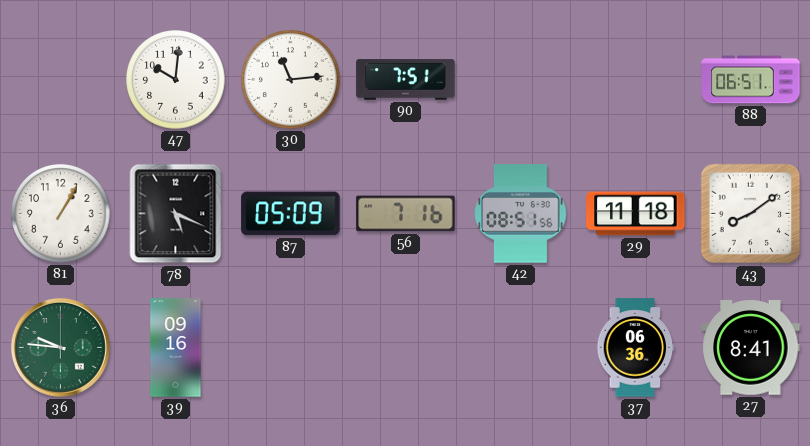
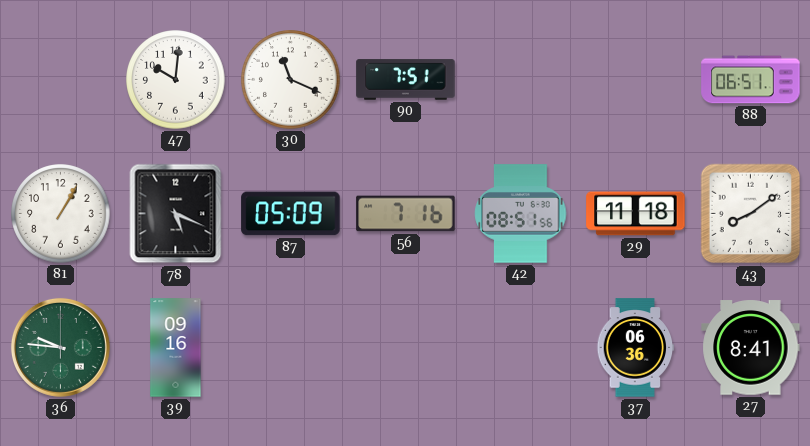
30: 11:14 -> 11:19
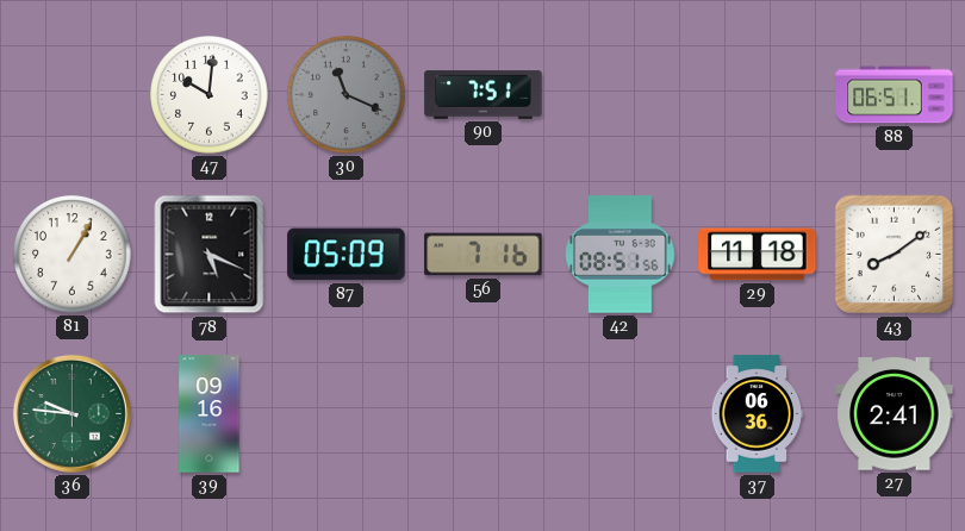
30 dial: white -> grey
27: 8:41 -> 2:41
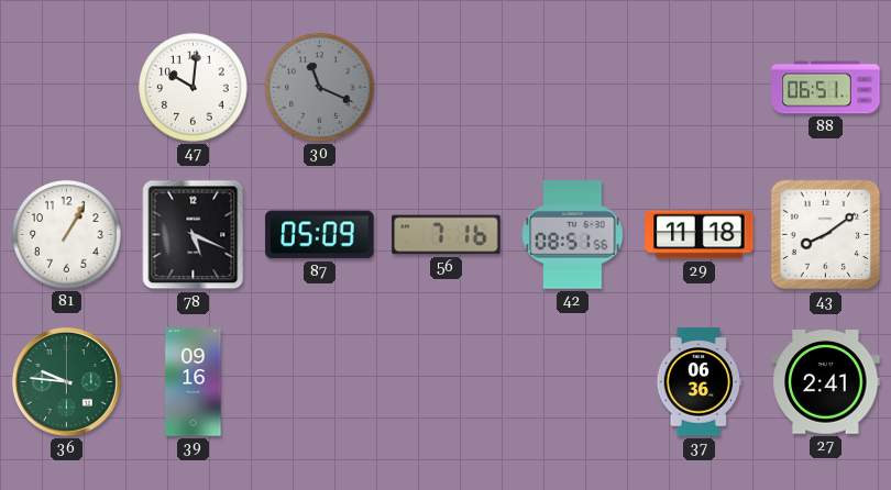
90: 7:51 -> none
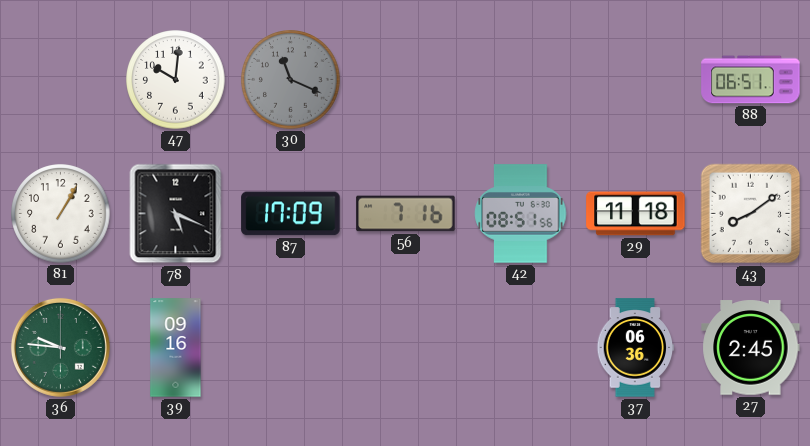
87: 05:09 -> 17:09
27: 2:41 -> 2:45
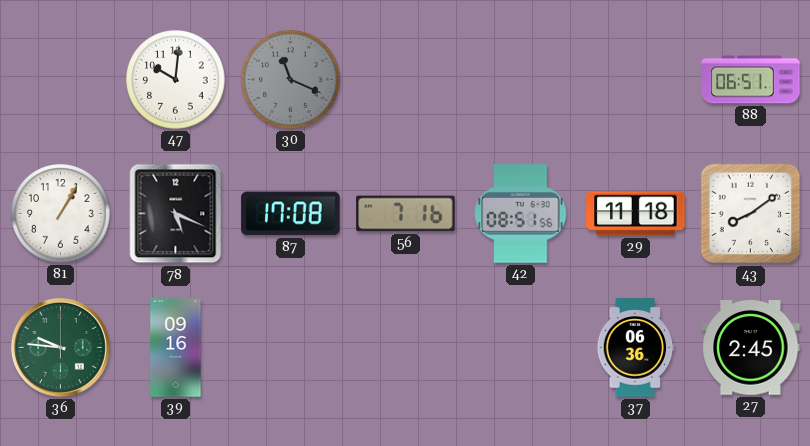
87: 17:09 -> 17:08
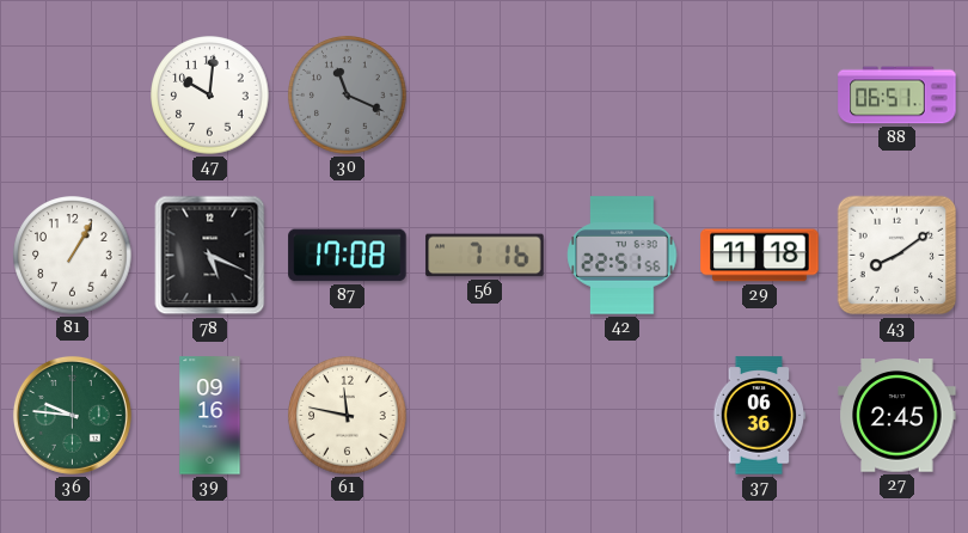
42: 08:51 -> 22:51
61: none -> 11:47
